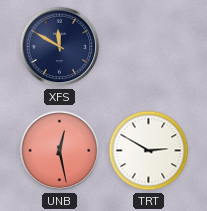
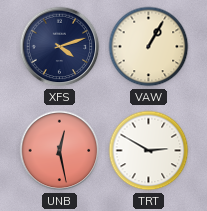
XFS: 11:50 -> 4:12
VAW: none -> 1:05
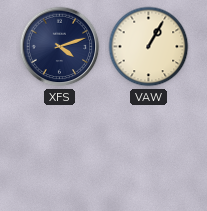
UNB: 12:28 -> none
TRT: 2:50 -> none
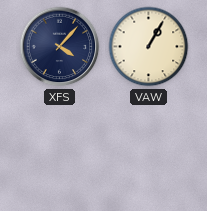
XFS: 4:12 -> 4:07
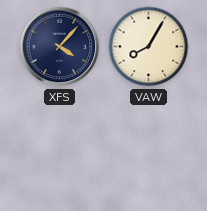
VAW: 1:05 -> 8:05
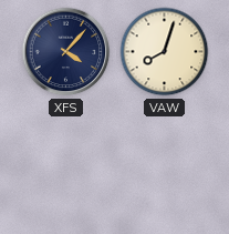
VAW: 8:05 -> 8:03
